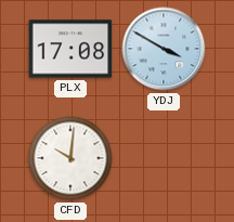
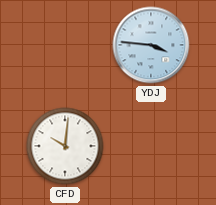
PLX: 17:08 -> none
YDJ: 3:50 -> 3:46
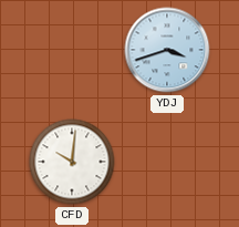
YDJ: 3:46 -> 3:42
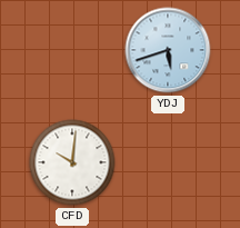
YDJ: 3:42 -> 5:42
